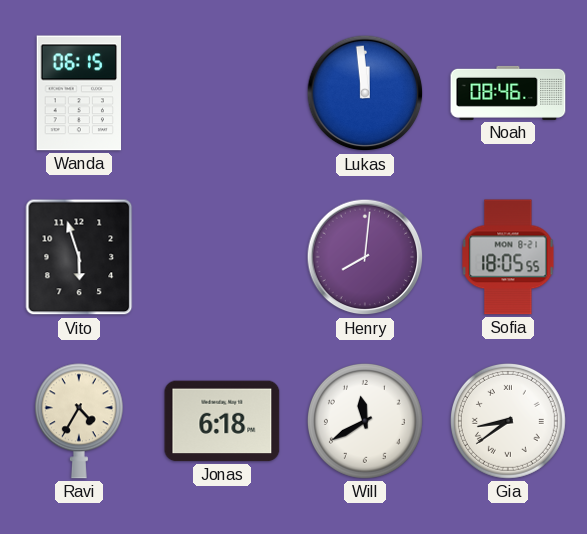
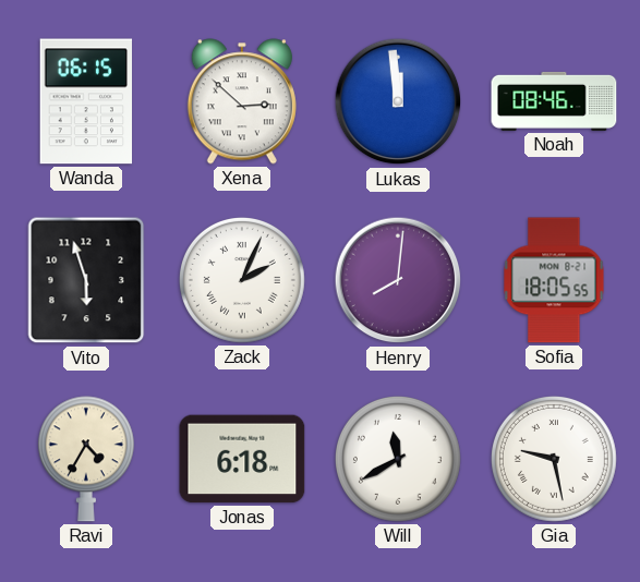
Xena: none -> 2:52
Zack: none -> 2:04
Gia: 8:39 -> 9:28
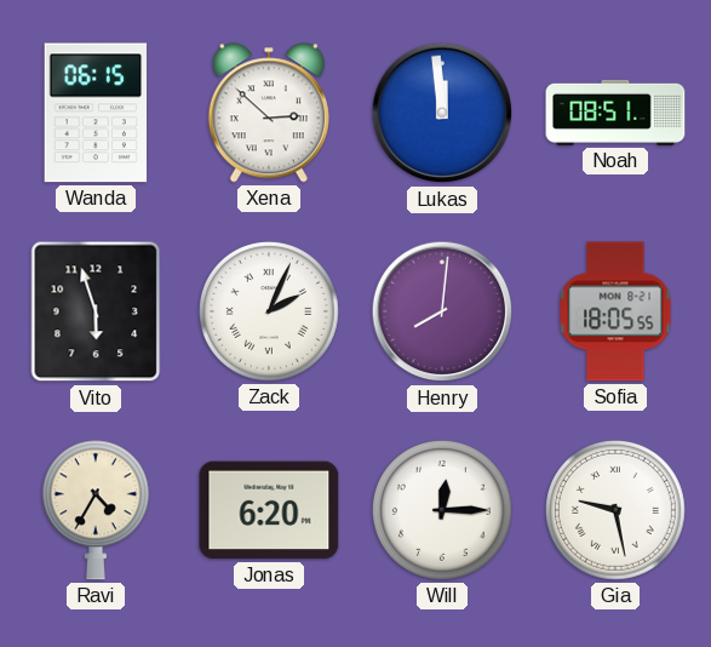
Noah: 08:46 -> 08:51
Jonas: 6:18 -> 6:20
Will: 11:40 -> 12:15
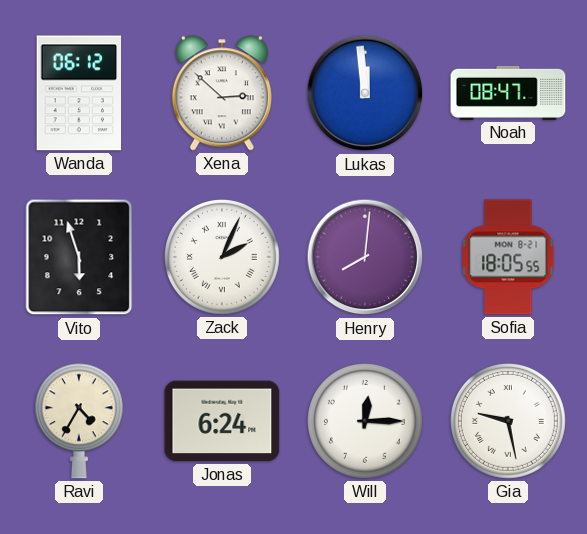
Wanda: 06:15 -> 06:12
Noah: 08:51 -> 08:47
Jonas: 6:20 -> 6:24
